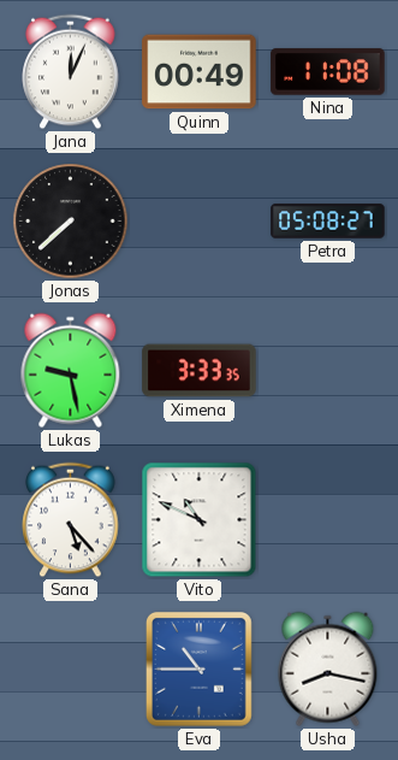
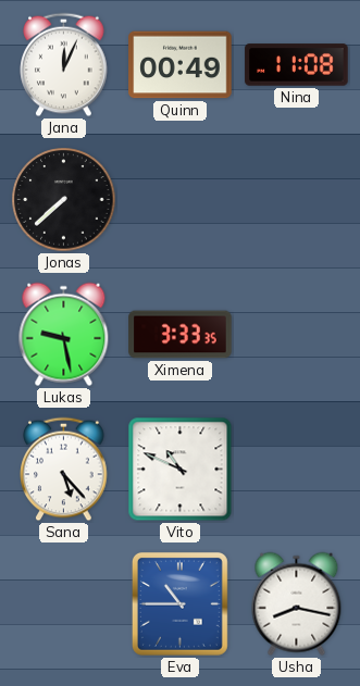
Petra: 05:08 -> none
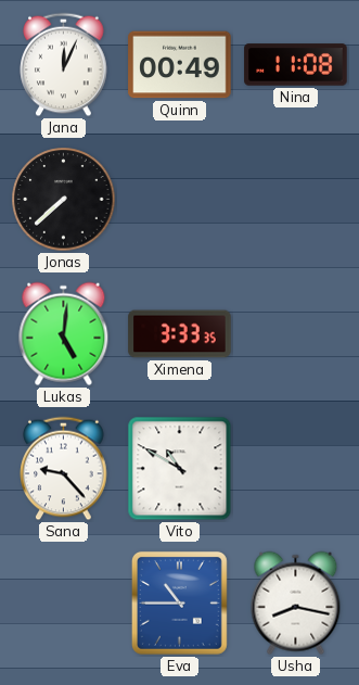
Lukas: 9:28 -> 5:01
Sana: 5:23 -> 9:23
Vito: 10:49 -> 10:50
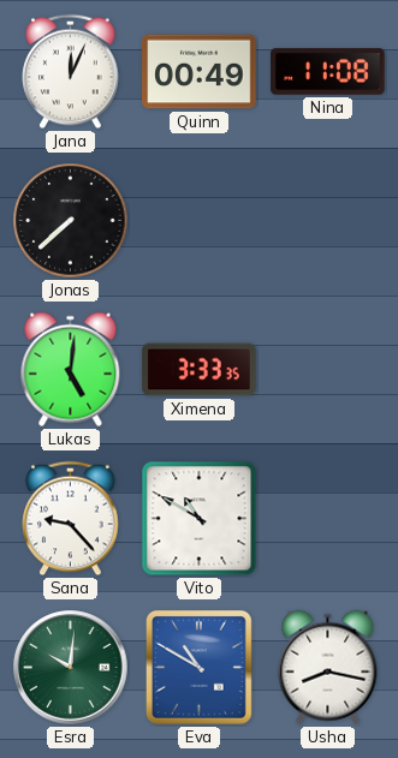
Esra: none -> 10:01
Eva: 10:45 -> 10:50
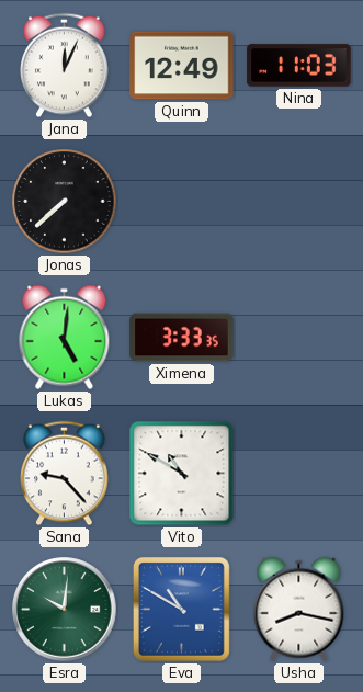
Quinn: 00:49 -> 12:49
Nina: 11:08 -> 11:03
